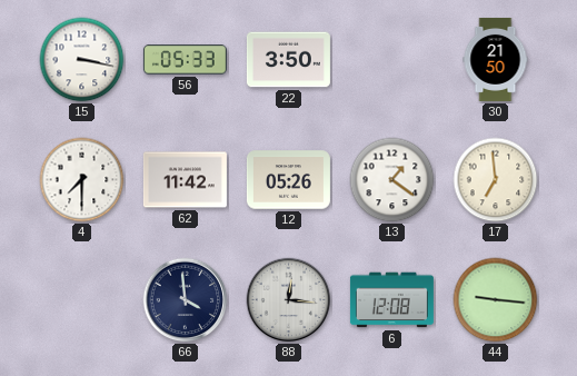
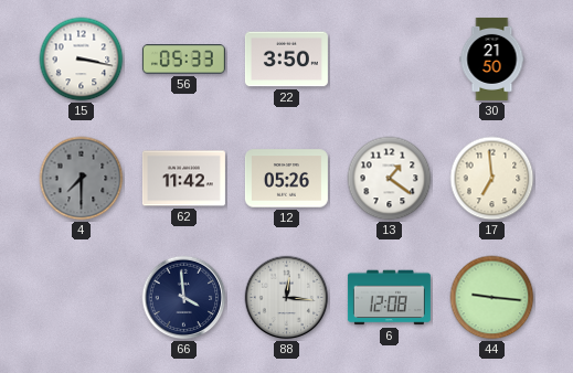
4 dial: white -> grey
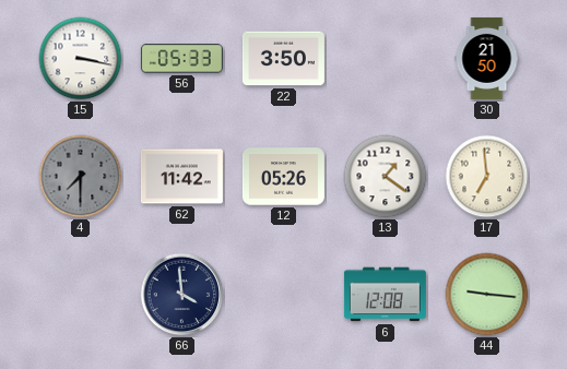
88: 12:16 -> none
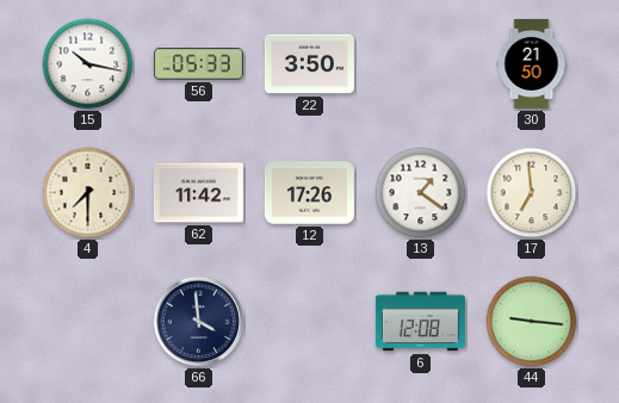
15: 3:17 -> 10:17
4 dial: grey -> cream
12: 05:26 -> 17:26
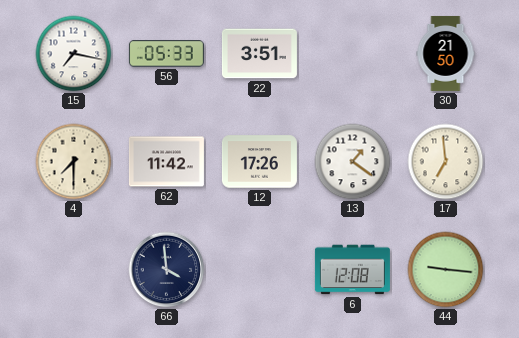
15: 10:17 -> 7:17
22: 3:50 -> 3:51
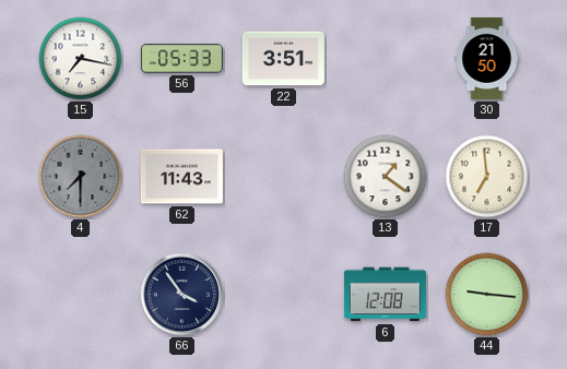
4 dial: cream -> grey
62: 11:42 -> 11:43
12: 17:26 -> none
66: 3:59 -> 3:54
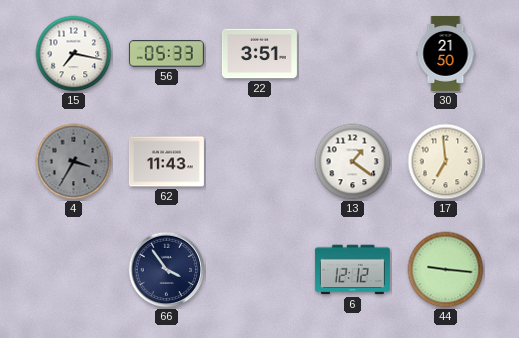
4: 7:30 -> 3:35
6: 12:08 -> 12:12
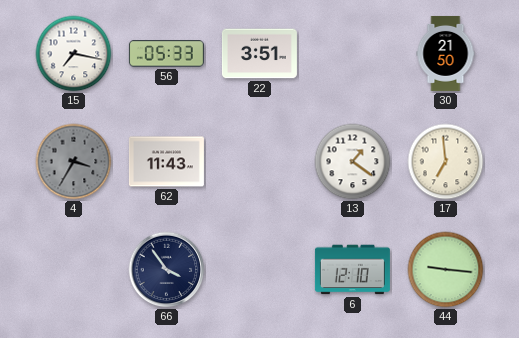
6: 12:12 -> 12:10
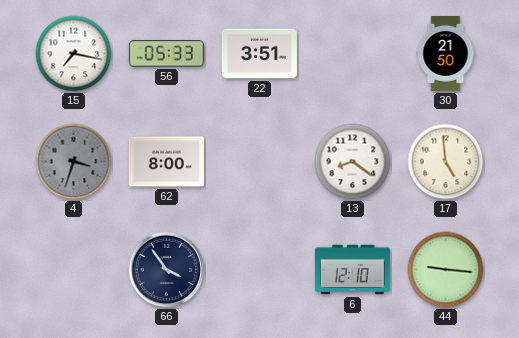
4: 3:35 -> 3:33
62: 11:43 -> 8:00
13: 1:21 -> 8:21
17: 6:59 -> 4:59
